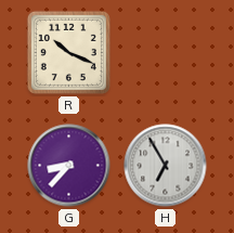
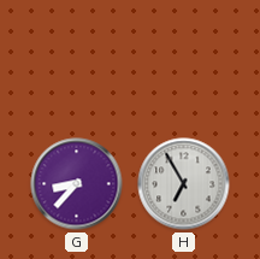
R: 10:19 -> none
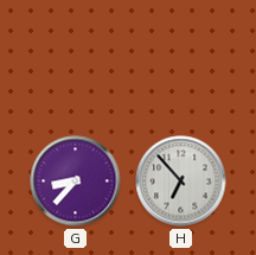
H: 6:55 -> 6:53
